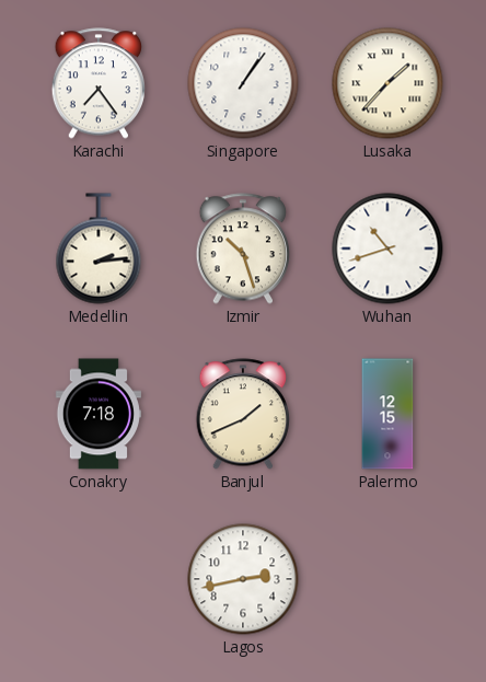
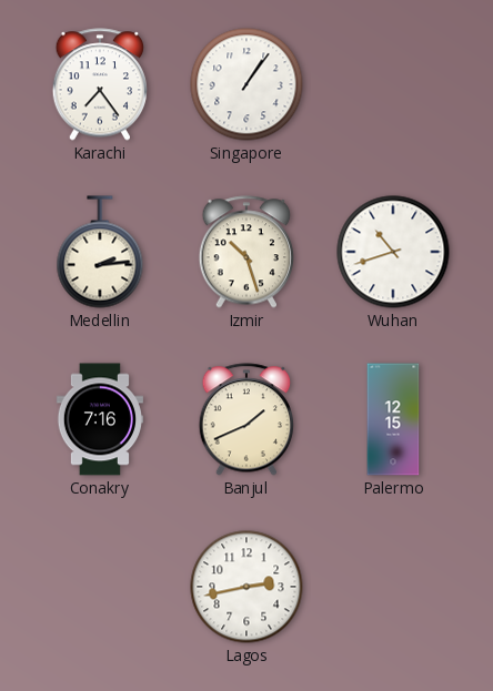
Lusaka: 1:37 -> none
Conakry: 7:18 -> 7:16
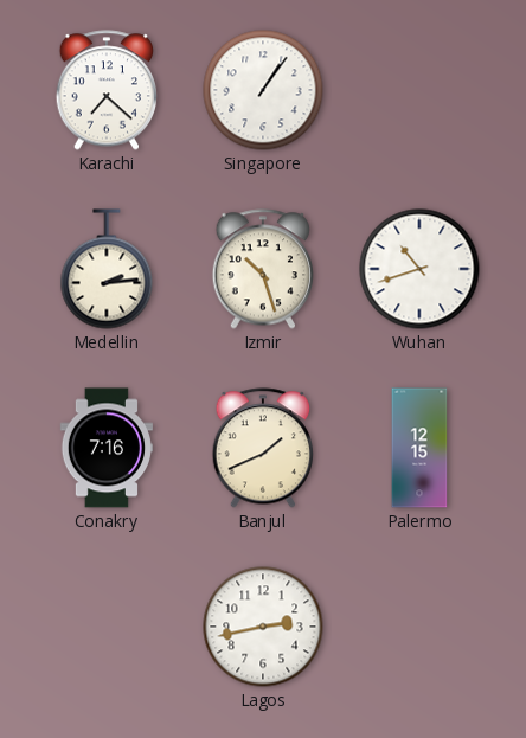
Karachi: 7:24 -> 7:22
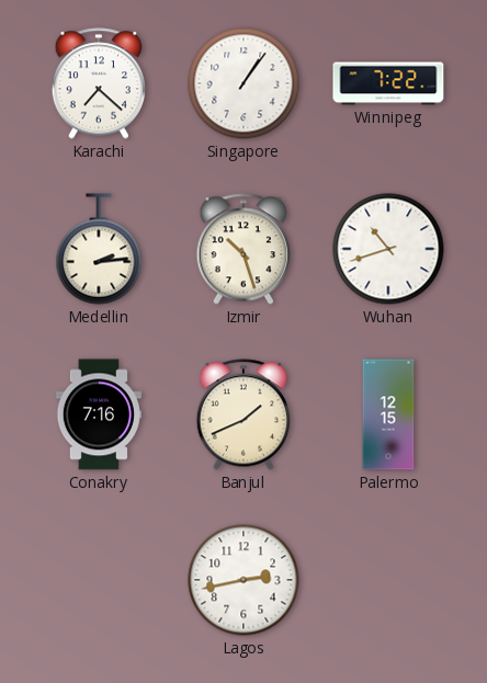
Winnipeg: none -> 7:22
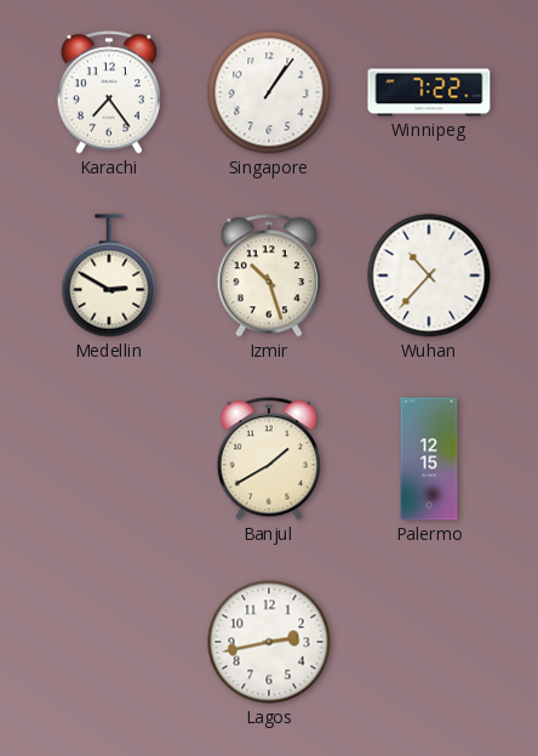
Karachi: 7:22 -> 7:24
Medellin: 2:14 -> 2:50
Wuhan: 10:42 -> 10:37
Conakry: 7:16 -> none
Banjul: 1:41 -> 1:40
